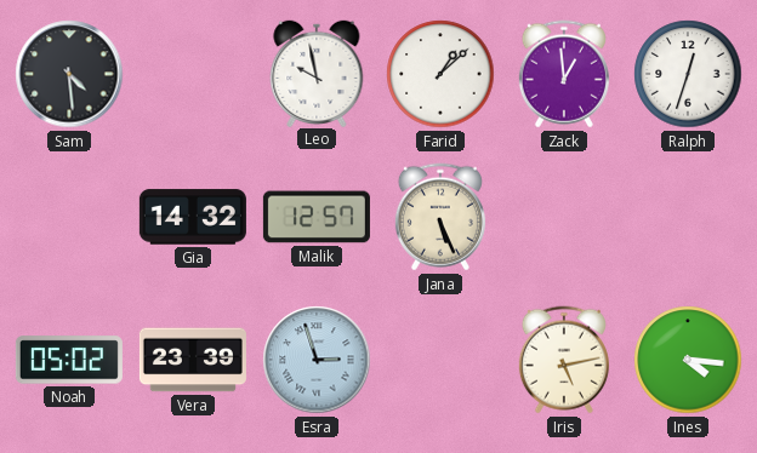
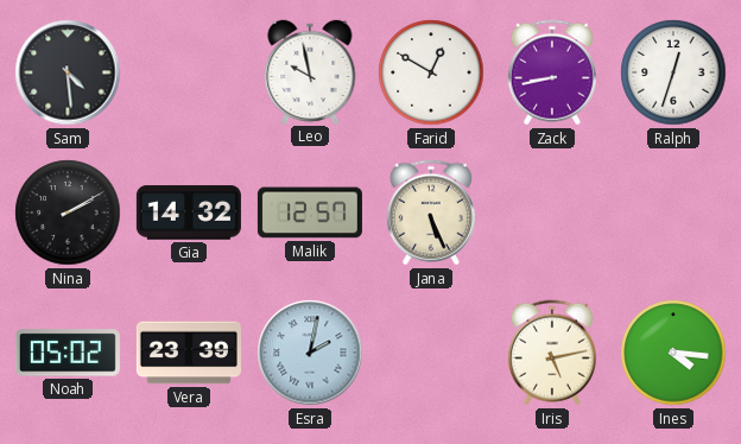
Farid: 1:08 -> 12:50
Zack: 12:59 -> 8:43
Nina: none -> 2:10
Esra: 2:57 -> 2:02
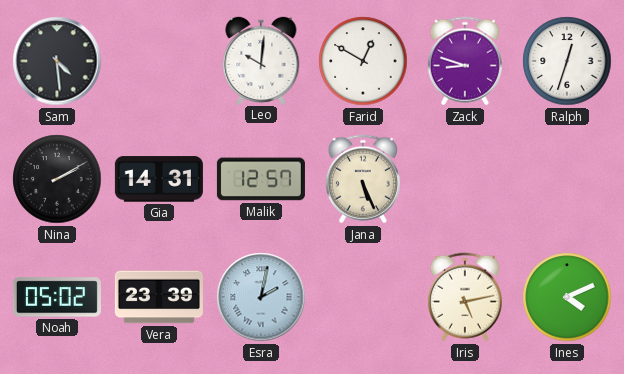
Leo: 9:58 -> 10:01
Zack: 8:43 -> 8:48
Gia: 14:32 -> 14:31
Ines: 4:16 -> 4:11
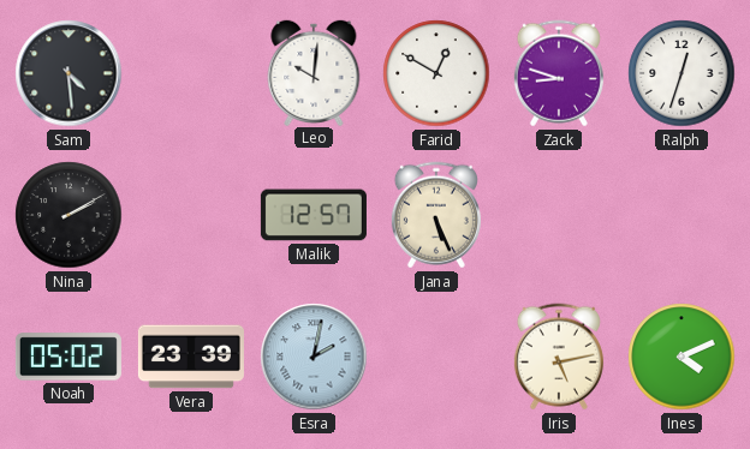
Gia: 14:31 -> none
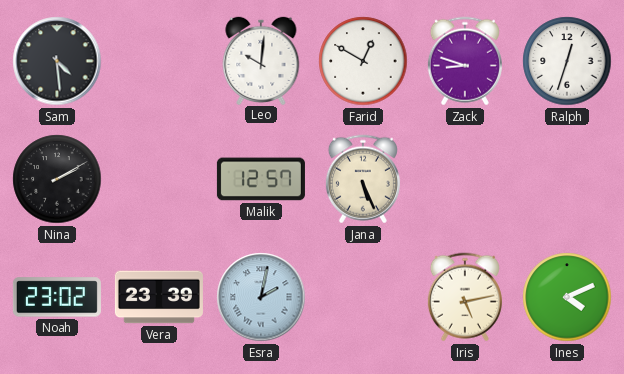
Noah: 05:02 -> 23:02
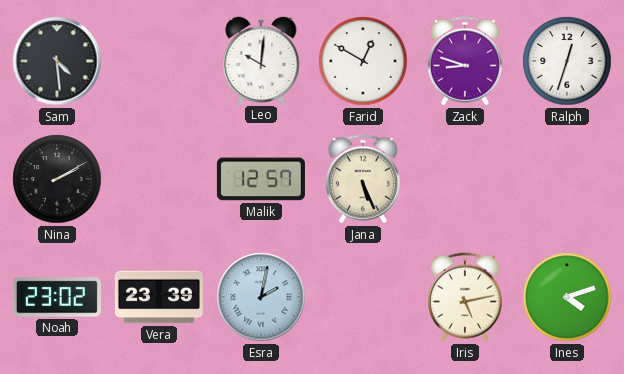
Ines: 4:11 -> 4:12
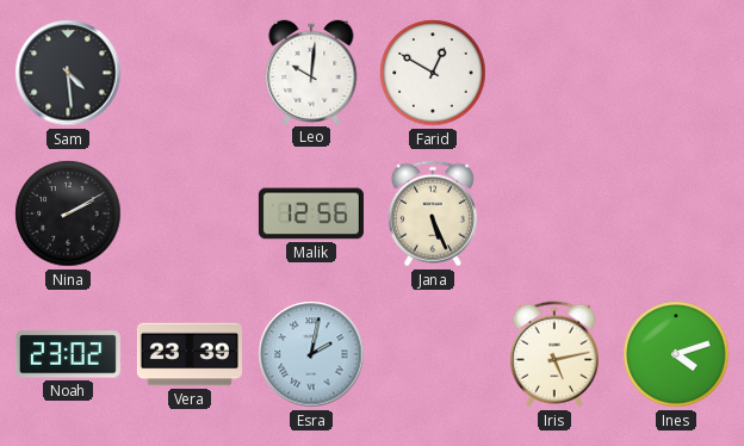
Zack: 8:48 -> none
Ralph: 12:33 -> none
Malik: 12:57 -> 12:56
